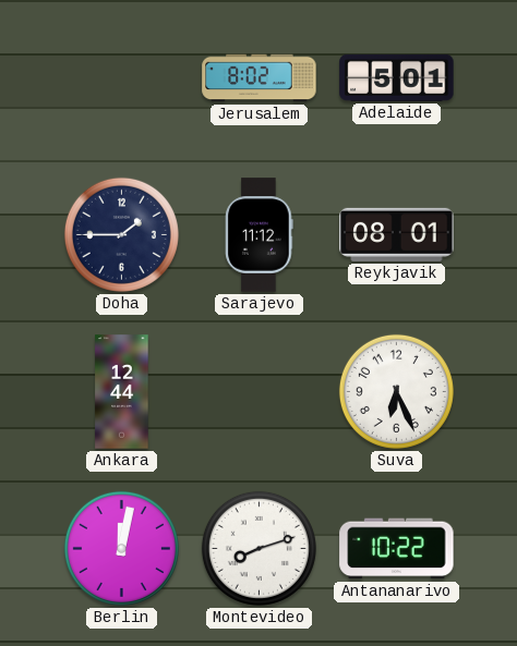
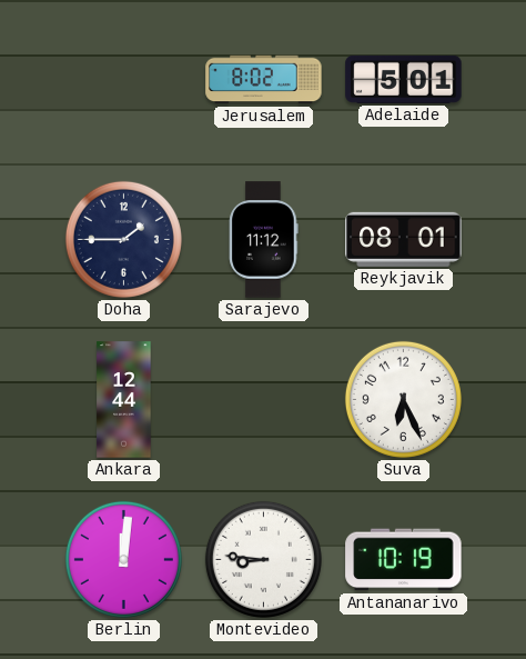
Berlin: 12:02 -> 12:01
Montevideo: 8:12 -> 8:46
Antananarivo: 10:22 -> 10:19
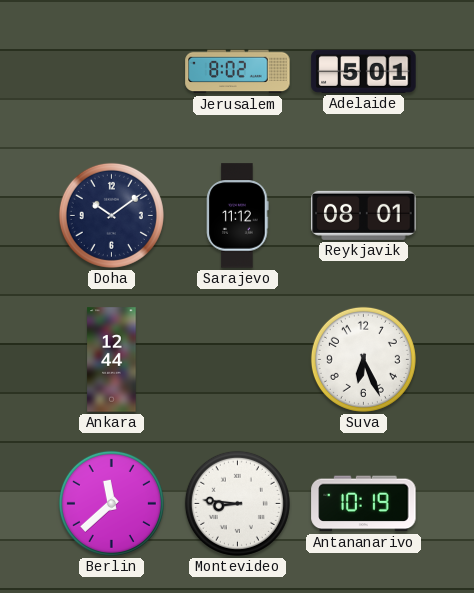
Doha: 1:45 -> 10:09
Berlin: 12:01 -> 11:38
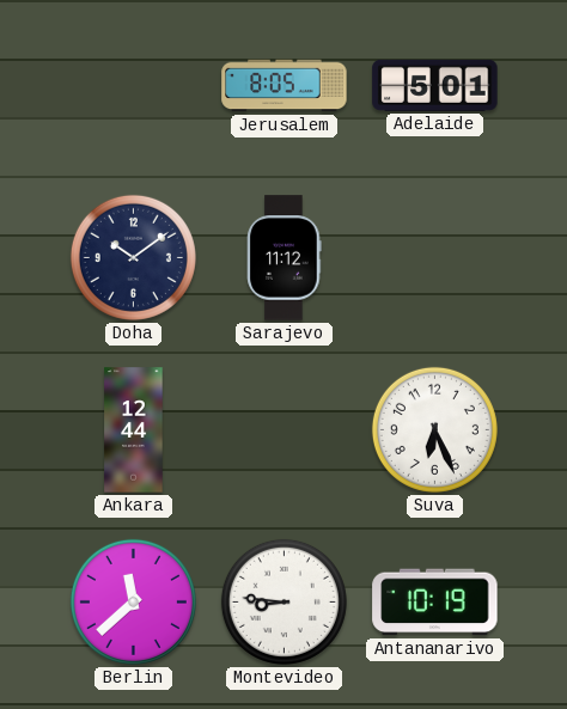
Jerusalem: 8:02 -> 8:05
Reykjavik: 08:01 -> none
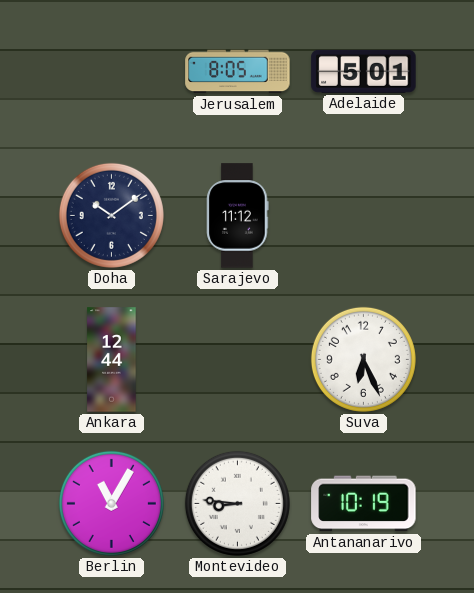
Berlin: 11:38 -> 11:05
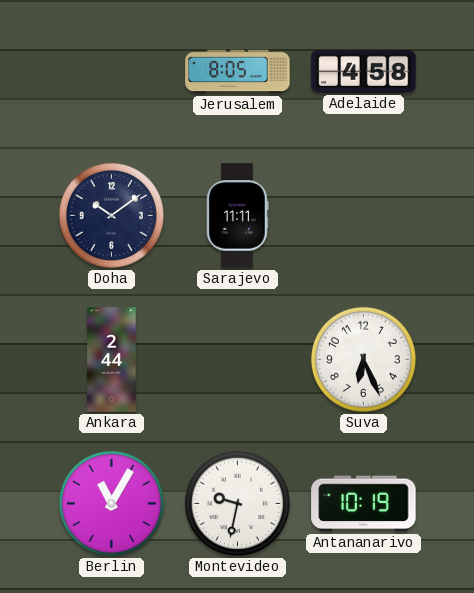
Adelaide: 5:01 -> 4:58
Sarajevo: 11:12 -> 11:11
Ankara: 12:44 -> 2:44
Montevideo: 8:46 -> 9:32
